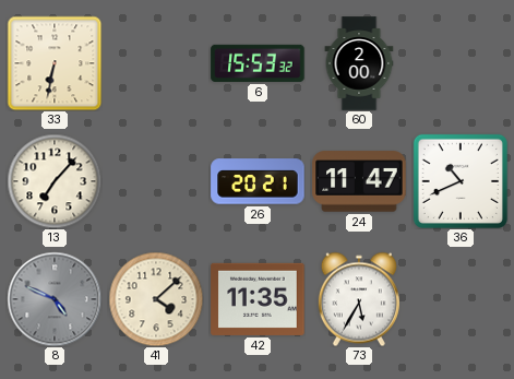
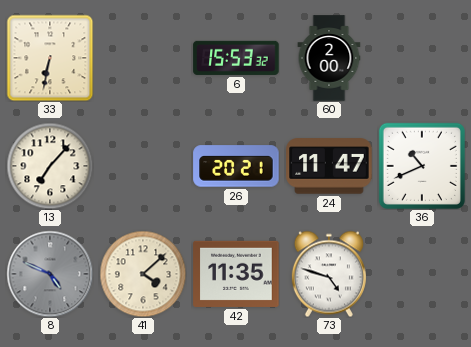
73: 5:35 -> 4:48
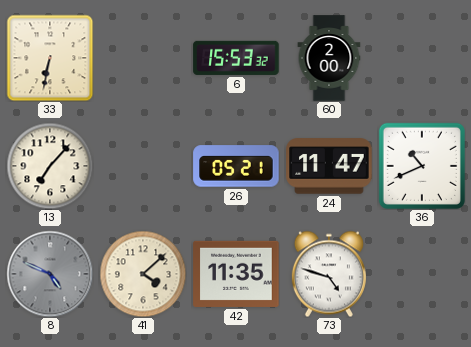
26: 20:21 -> 05:21
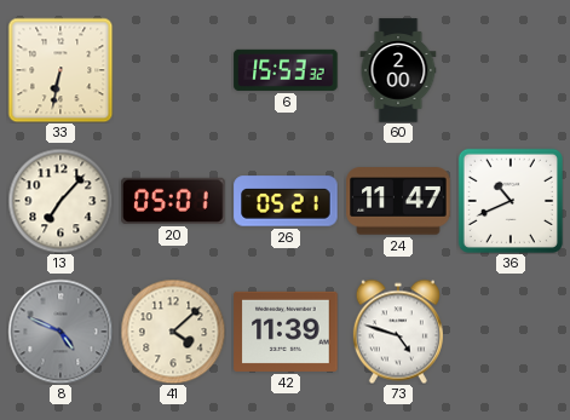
20: none -> 05:01
42: 11:35 -> 11:39
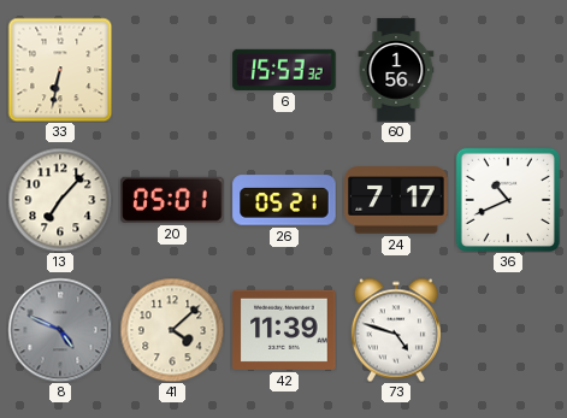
60: 2:00 -> 1:56
24: 11:47 -> 7:17
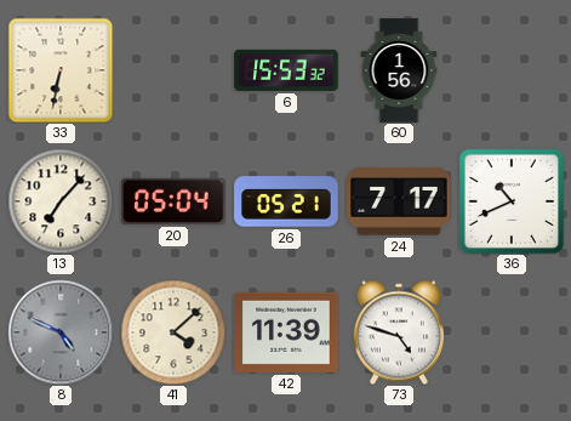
20: 05:01 -> 05:04
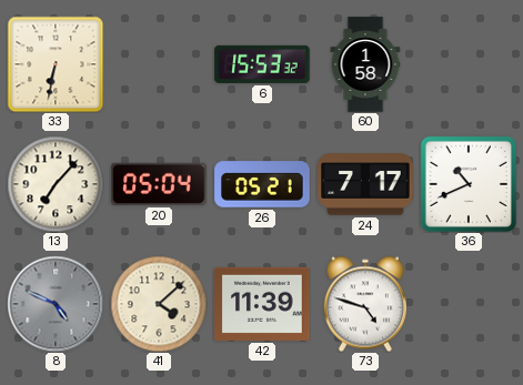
60: 1:56 -> 1:58
